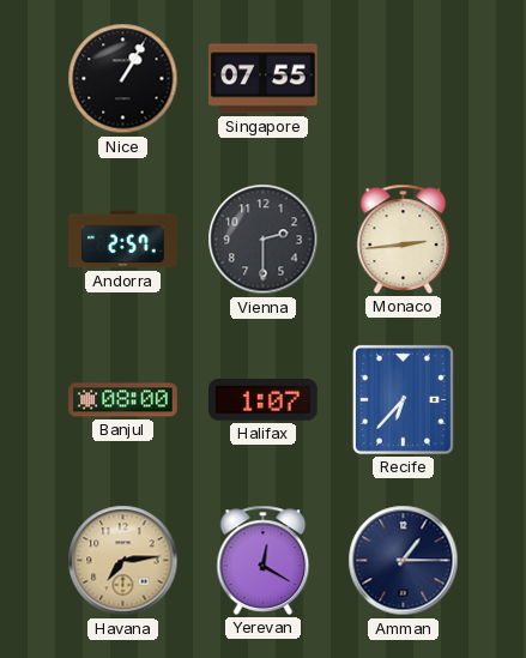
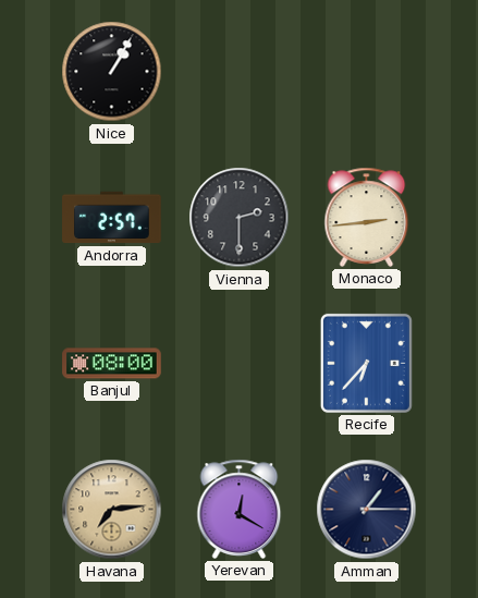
Singapore: 07:55 -> none
Halifax: 1:07 -> none
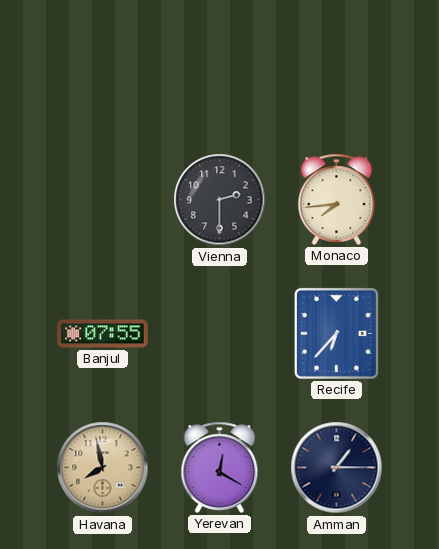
Nice: 1:05 -> none
Andorra: 2:57 -> none
Monaco: 2:44 -> 7:44
Banjul: 08:00 -> 07:55
Havana: 7:14 -> 7:58
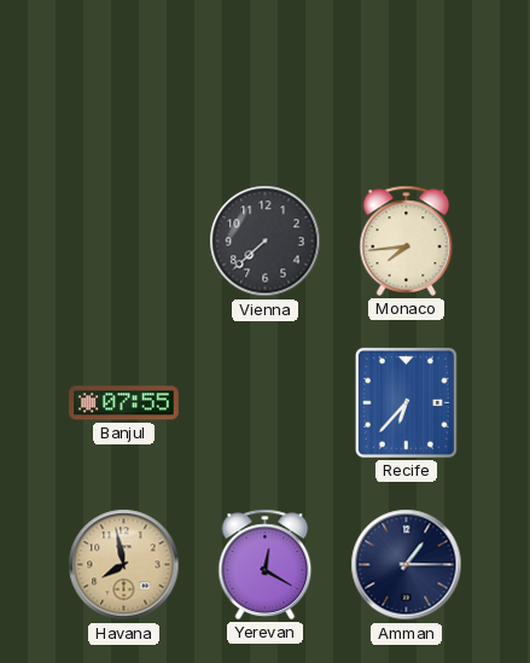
Vienna: 2:30 -> 7:38
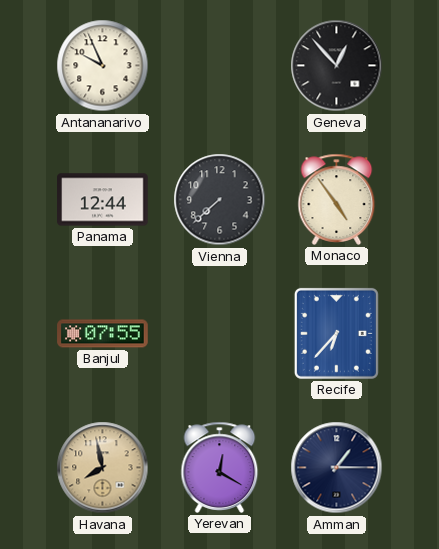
Antananarivo: none -> 9:56
Geneva: none -> 12:53
Panama: none -> 12:44
Monaco: 7:44 -> 4:54
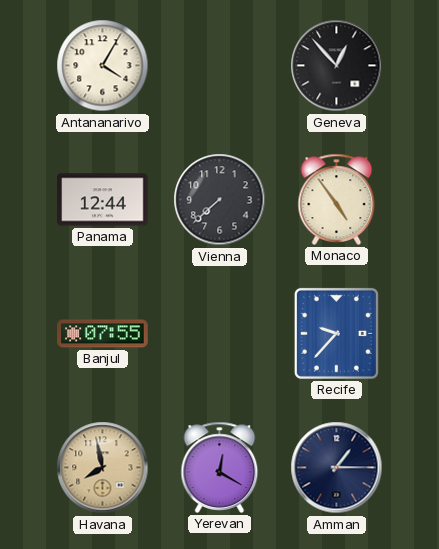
Antananarivo: 9:56 -> 4:05
Recife: 6:37 -> 9:37
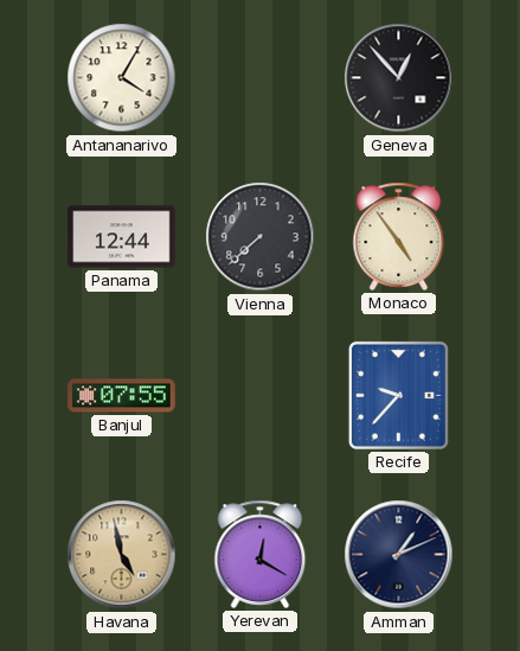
Havana: 7:58 -> 4:58
Amman: 1:15 -> 1:11
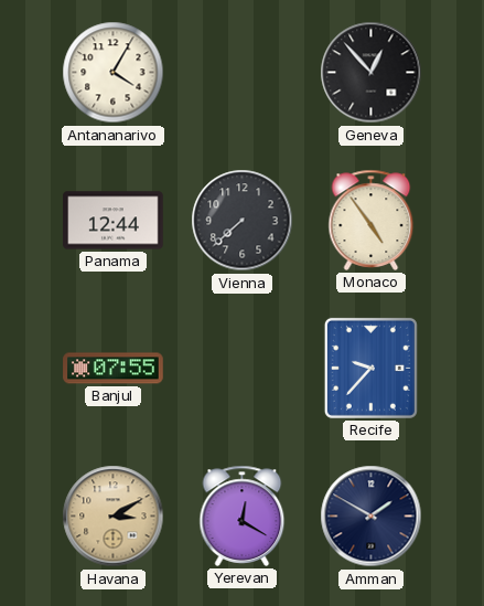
Havana: 4:58 -> 3:10
Amman: 1:11 -> 1:50
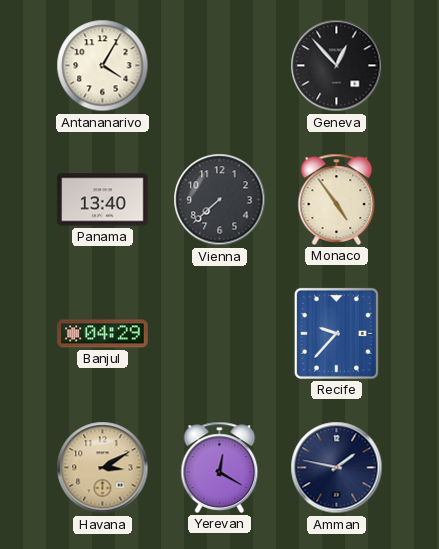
Panama: 12:44 -> 13:40
Banjul: 07:55 -> 04:29
Amman: 1:50 -> 1:47
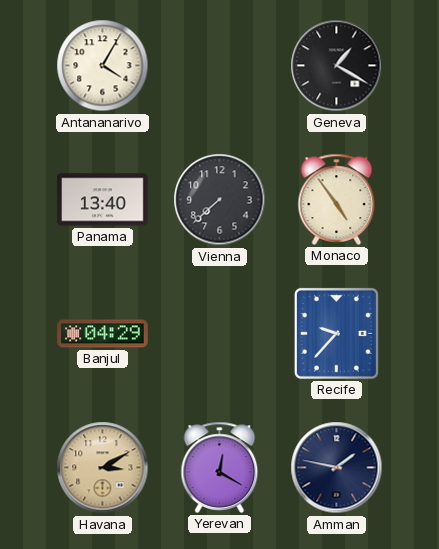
Geneva: 12:53 -> 1:20
